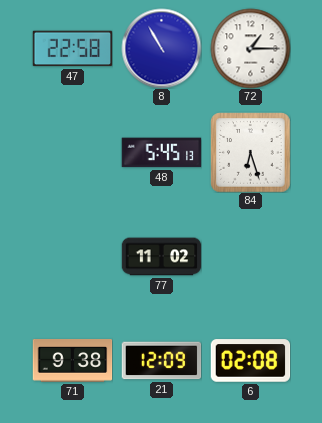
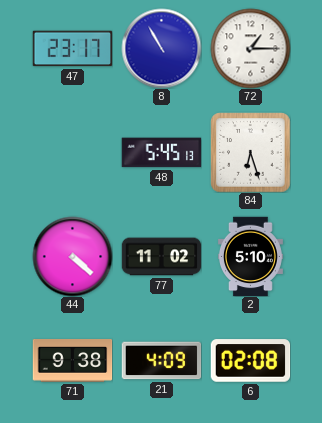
47: 22:58 -> 23:17
44: none -> 4:22
2: none -> 5:10
21: 12:09 -> 4:09
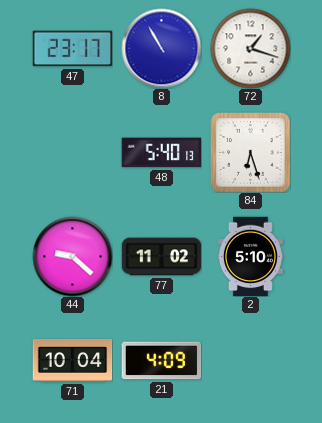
72: 1:15 -> 1:18
48: 5:45 -> 5:40
44: 4:22 -> 9:22
71: 9:38 -> 10:04
6: 02:08 -> none
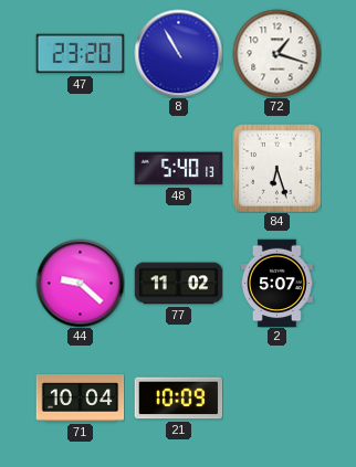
47: 23:17 -> 23:20
2: 5:10 -> 5:07
21: 4:09 -> 10:09
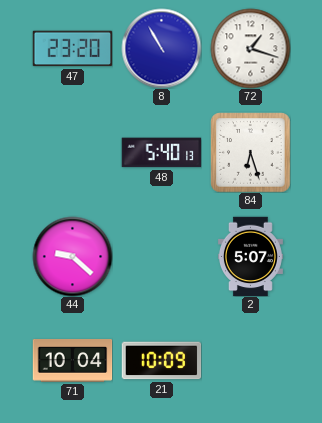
77: 11:02 -> none
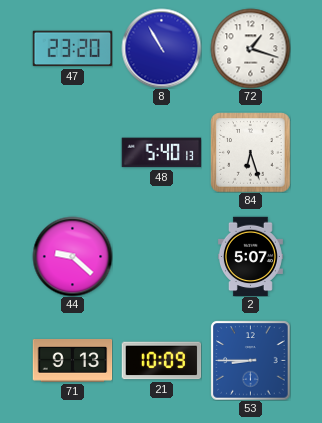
71: 10:04 -> 9:13
53: none -> 8:45
